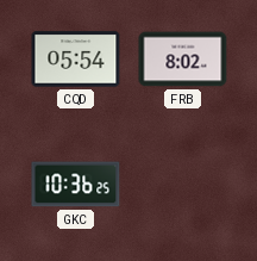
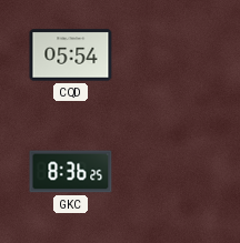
FRB: 8:02 -> none
GKC: 10:36 -> 8:36
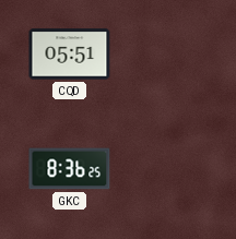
CQD: 05:54 -> 05:51
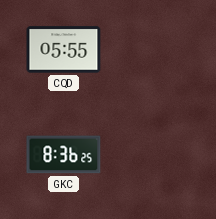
CQD: 05:51 -> 05:55
